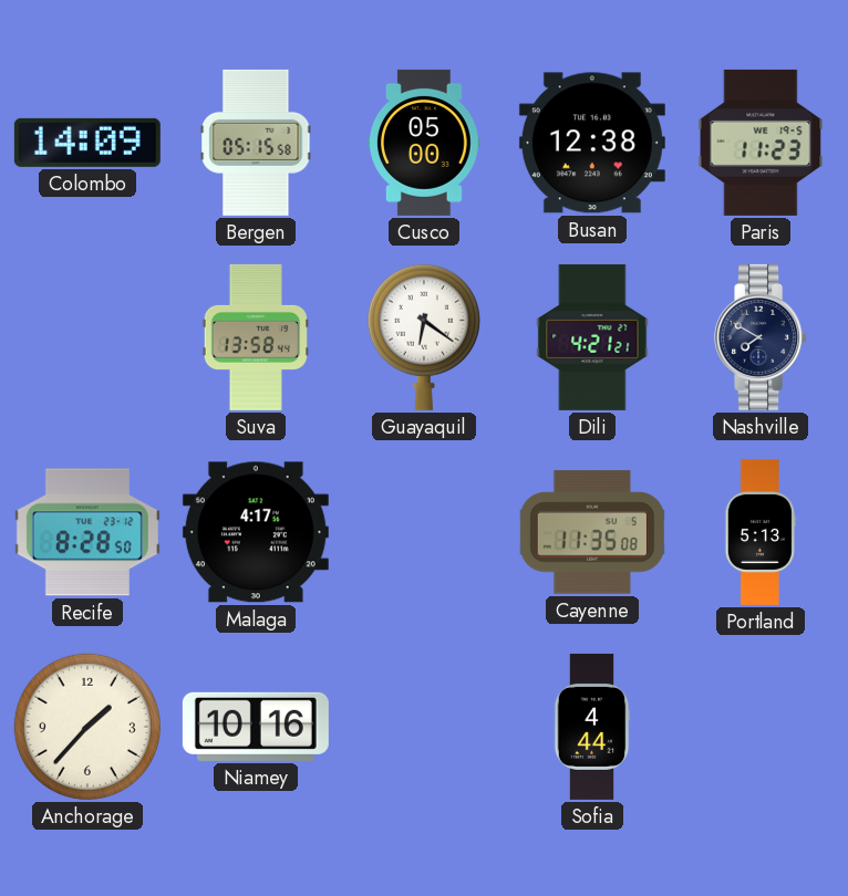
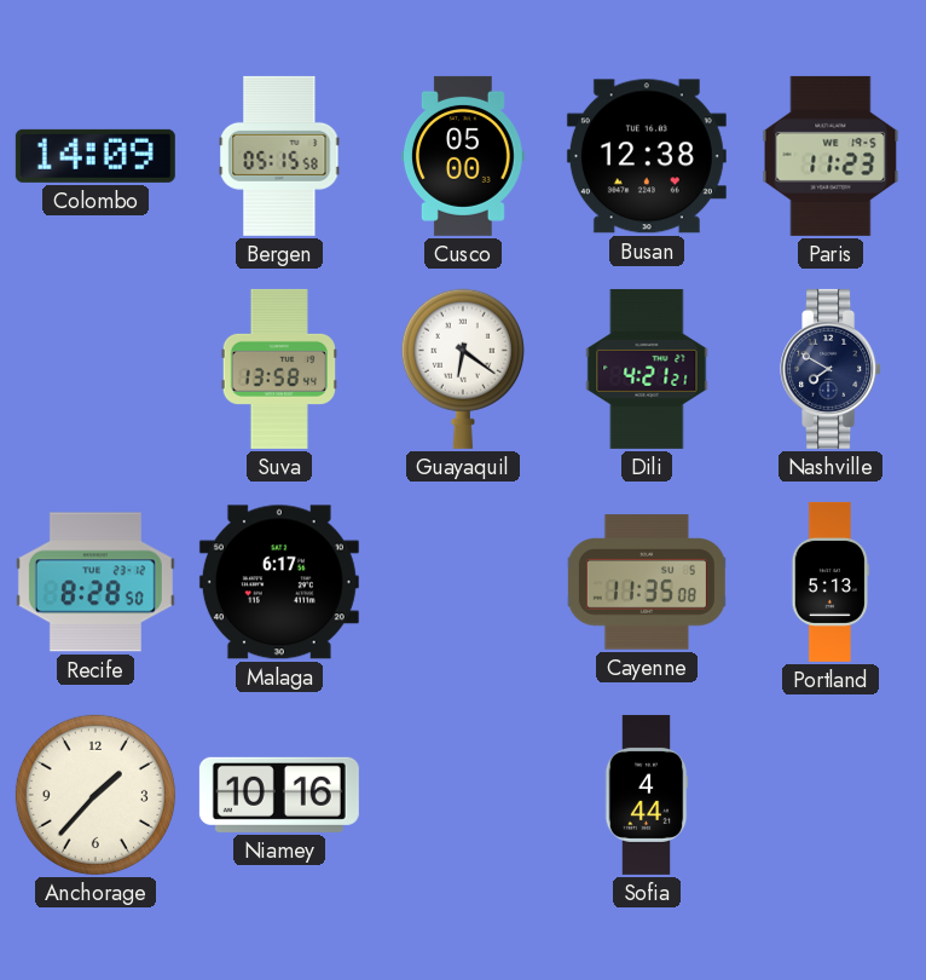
Malaga: 4:17 -> 6:17
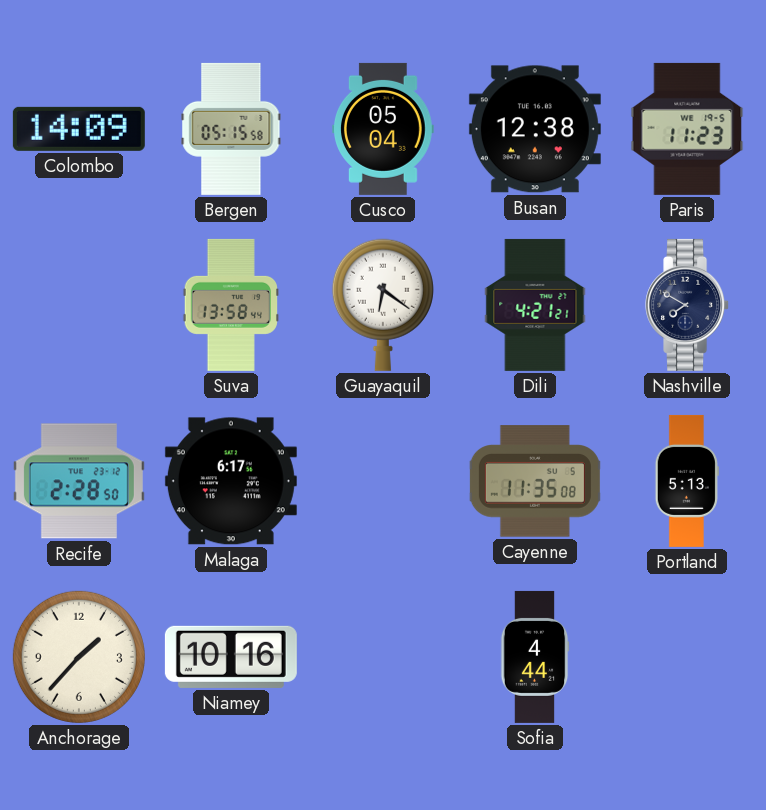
Cusco: 05:00 -> 05:04
Recife: 8:28 -> 2:28
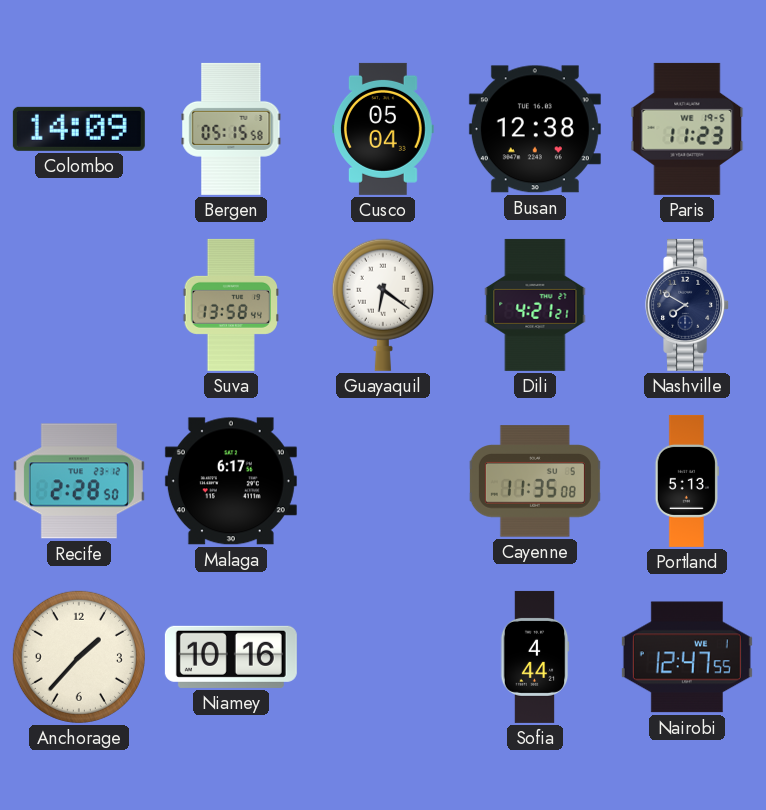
Nairobi: none -> 12:47
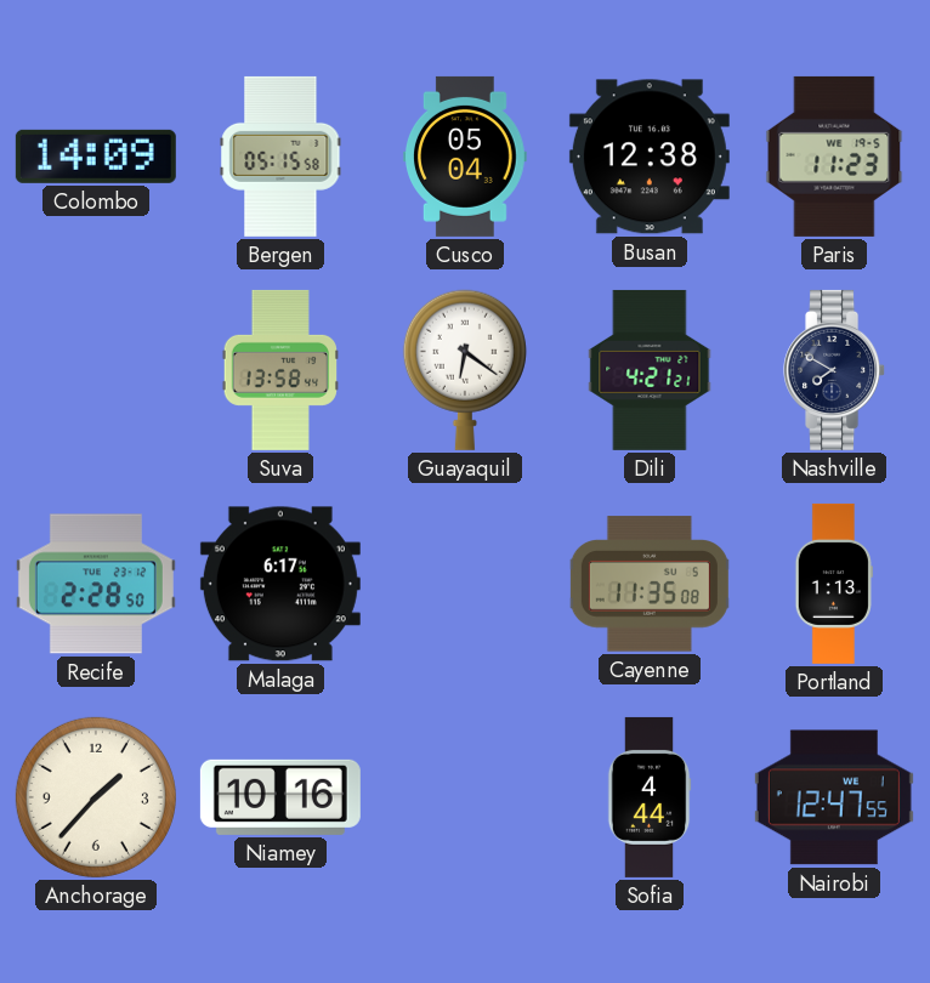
Portland: 5:13 -> 1:13
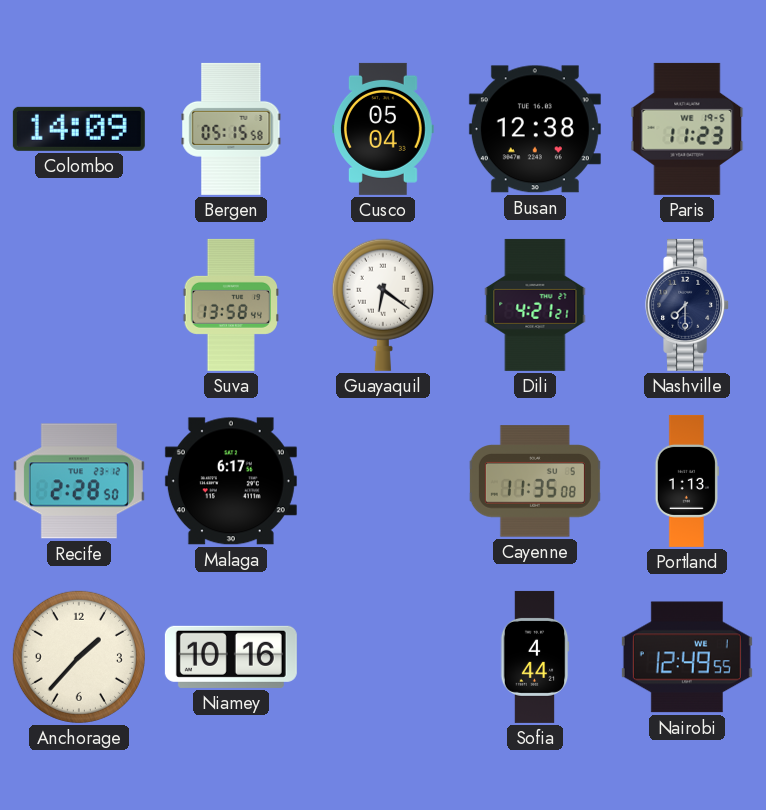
Nashville: 7:50 -> 7:30
Nairobi: 12:47 -> 12:49
